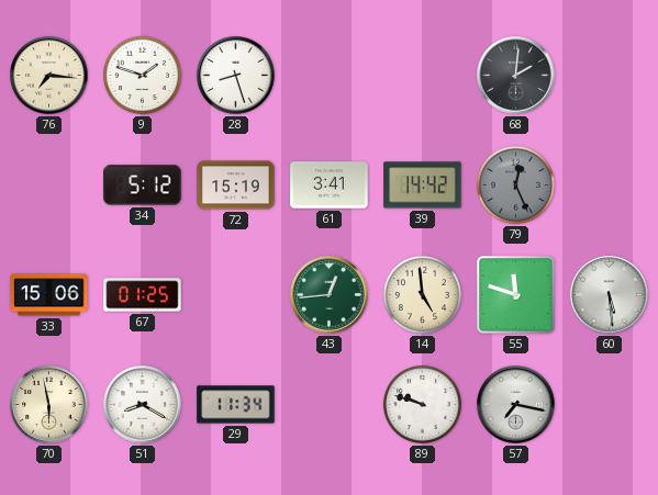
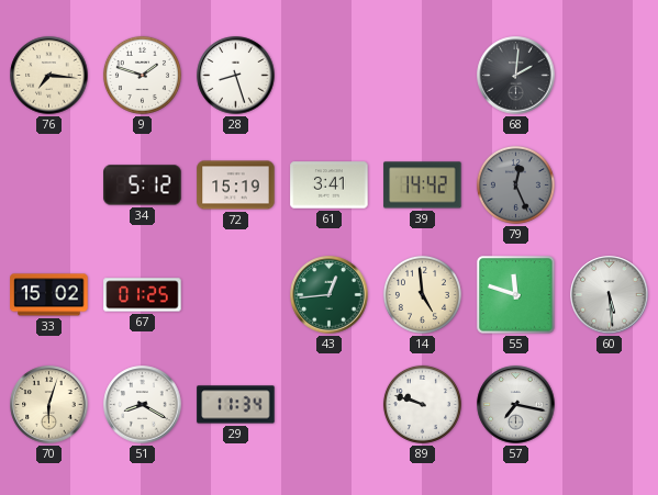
33: 15:06 -> 15:02
70: 5:58 -> 6:03
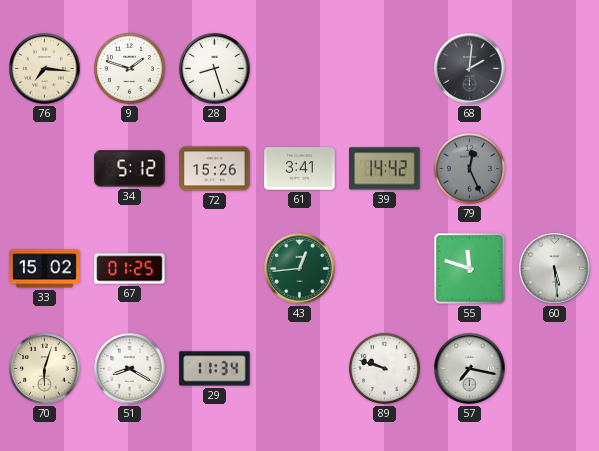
72: 15:19 -> 15:26
14: 4:59 -> none
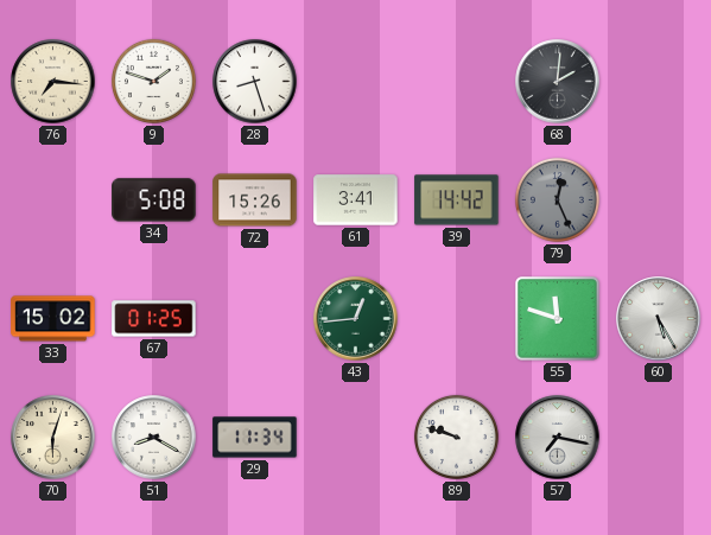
34: 5:12 -> 5:08
60: 5:29 -> 5:25
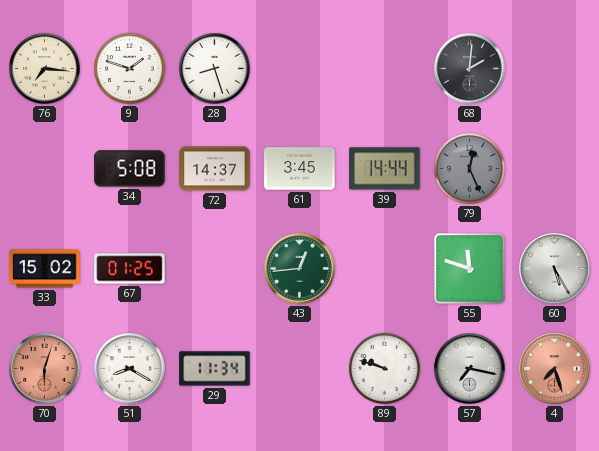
72: 15:26 -> 14:37
61: 3:41 -> 3:45
39: 14:42 -> 14:44
70 dial: cream -> salmon
4: none -> 7:27
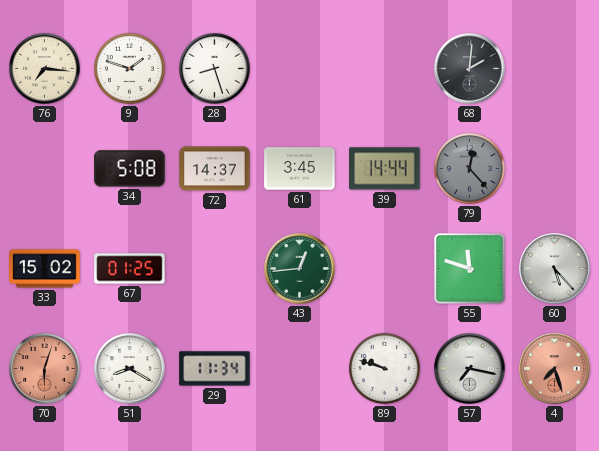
79: 12:26 -> 12:23
60: 5:25 -> 5:23
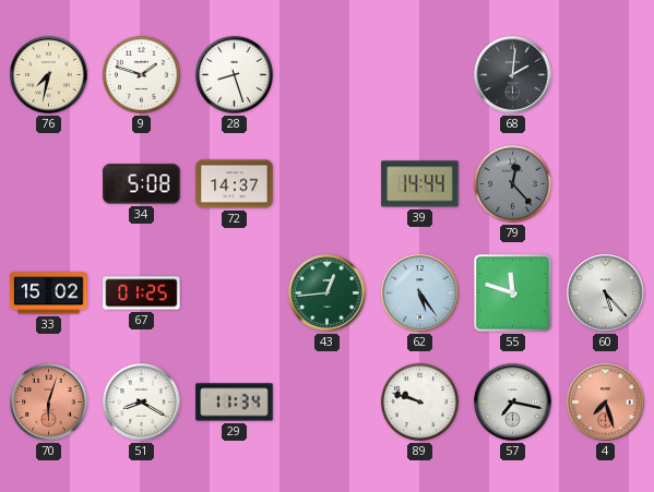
76: 7:16 -> 7:32
61: 3:45 -> none
62: none -> 5:24
